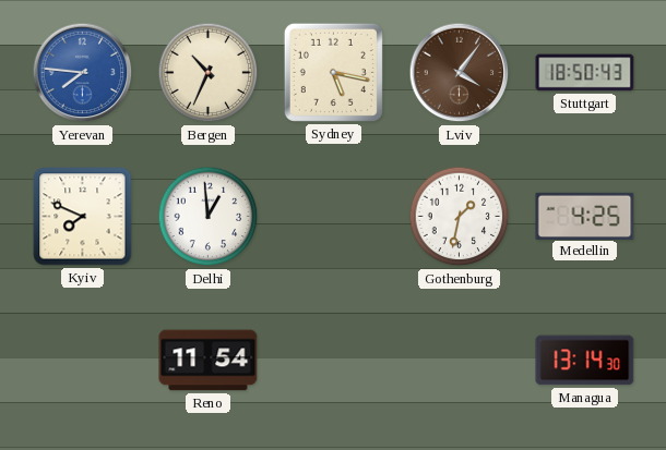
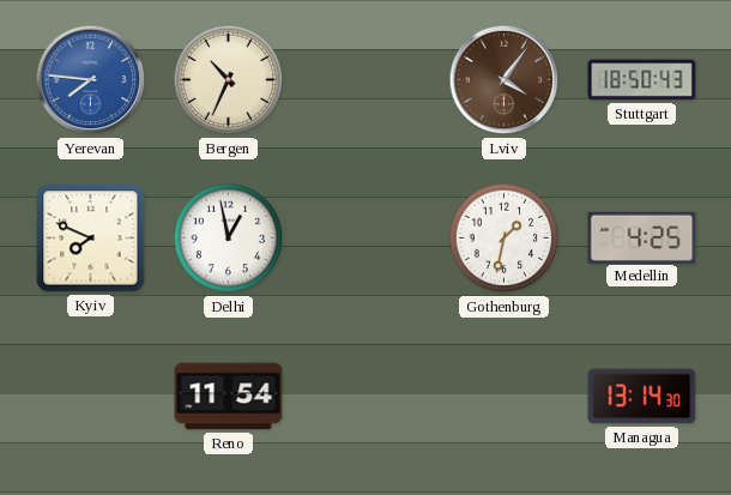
Sydney: 5:17 -> none
Delhi: 12:59 -> 12:58
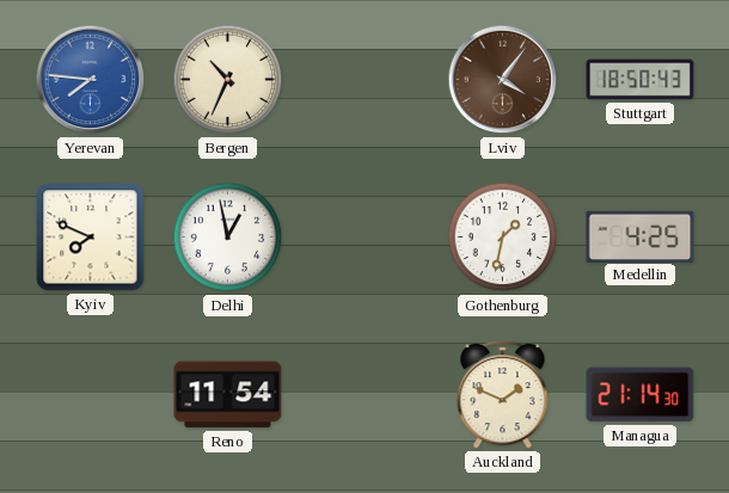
Auckland: none -> 1:49
Managua: 13:14 -> 21:14
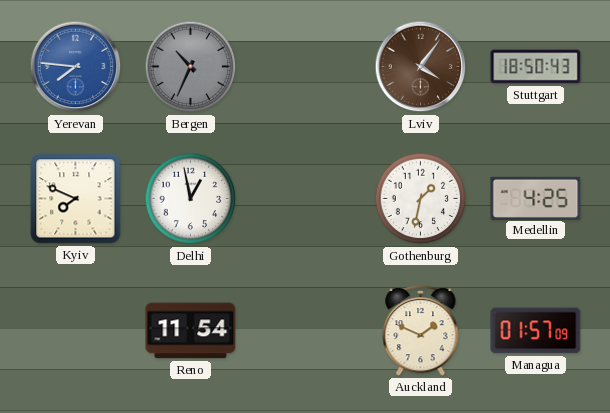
Bergen dial: cream -> grey
Managua: 21:14 -> 01:57
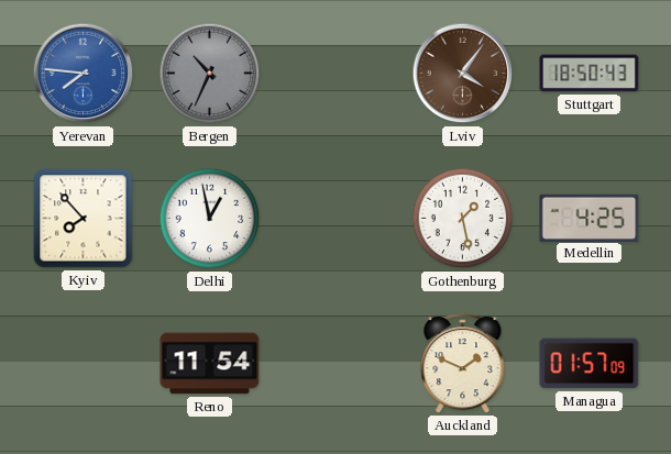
Kyiv: 7:49 -> 7:53
Gothenburg: 1:32 -> 1:28
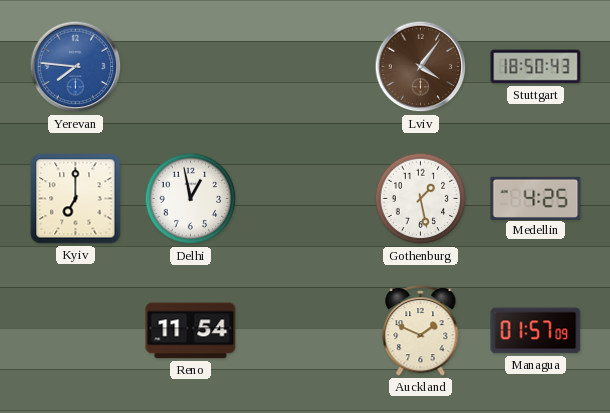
Bergen: 10:34 -> none
Kyiv: 7:53 -> 7:00
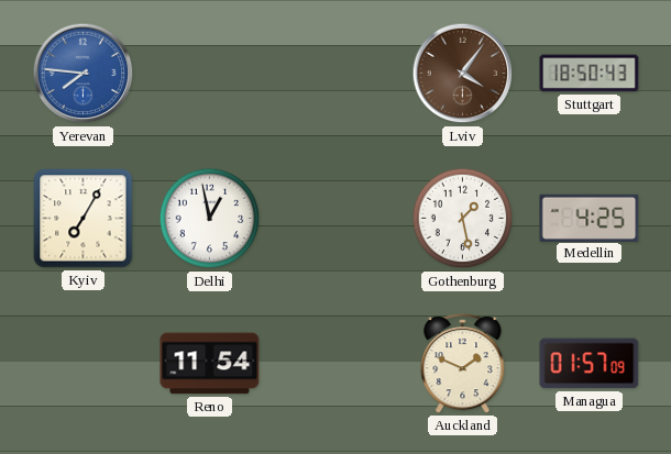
Kyiv: 7:00 -> 7:05
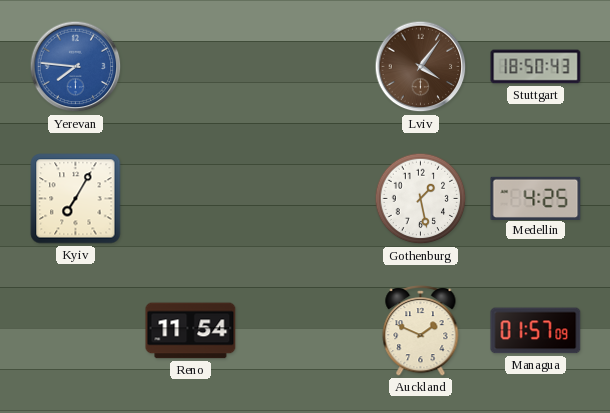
Delhi: 12:58 -> none
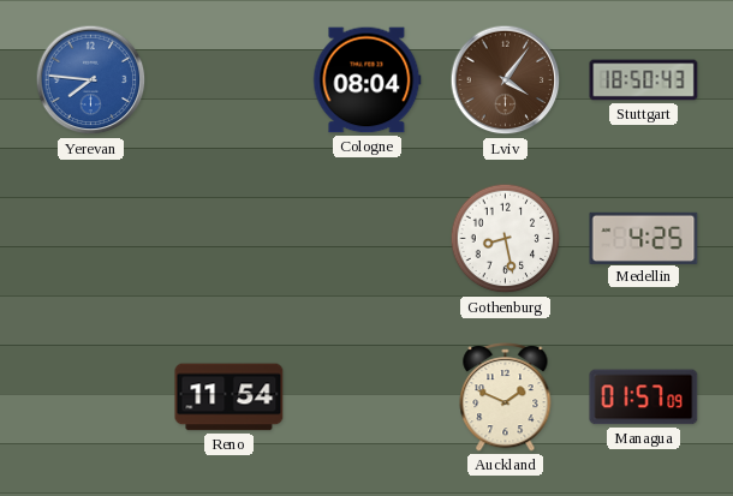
Cologne: none -> 08:04
Kyiv: 7:05 -> none
Gothenburg: 1:28 -> 8:28
